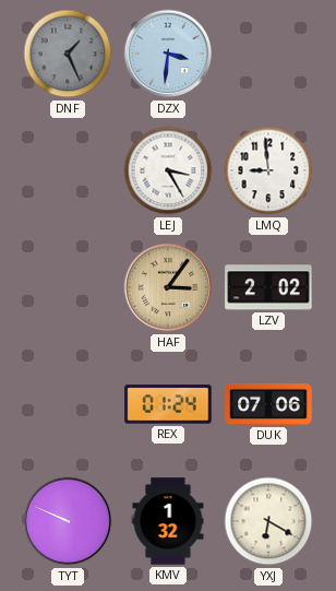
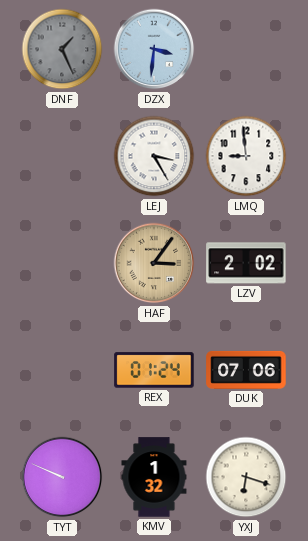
YXJ: 6:20 -> 6:18
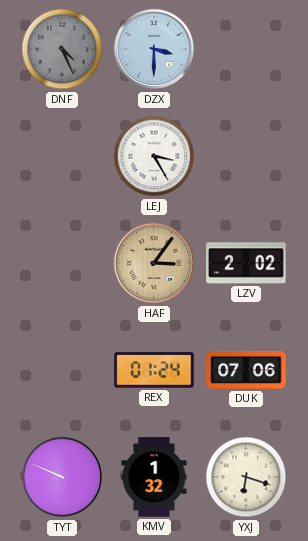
DNF: 1:26 -> 4:26
DZX: 3:31 -> 3:30
LMQ: 8:59 -> none
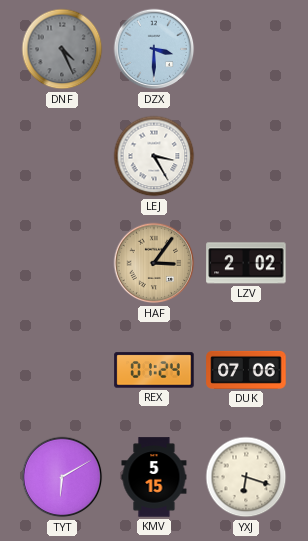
TYT: 9:49 -> 6:10
KMV: 1:32 -> 5:15
